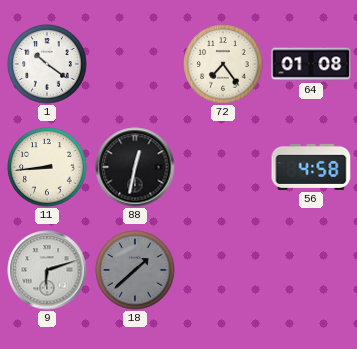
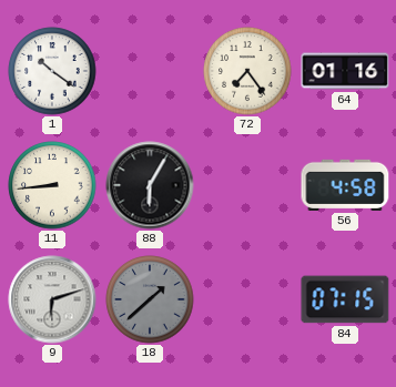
64: 01:08 -> 01:16
88: 12:32 -> 6:05
84: none -> 07:15
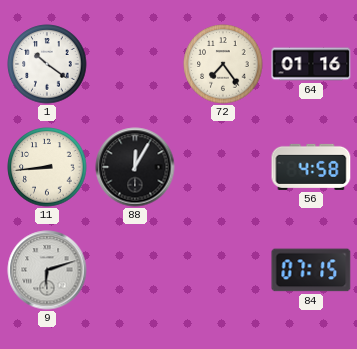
88: 6:05 -> 12:05
18: 1:38 -> none
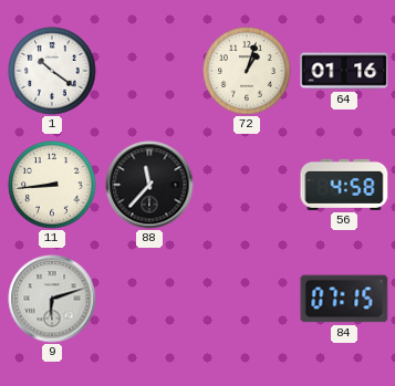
72: 7:24 -> 1:03
88: 12:05 -> 11:37
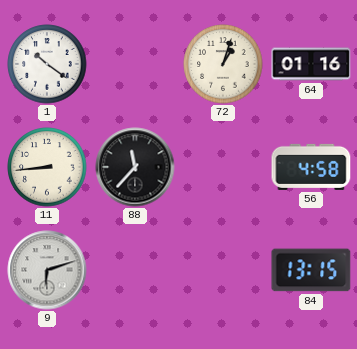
84: 07:15 -> 13:15
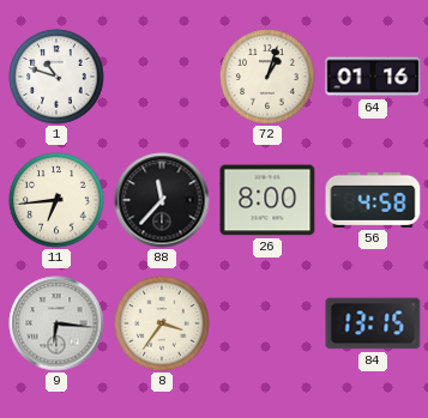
1: 10:21 -> 10:48
11: 8:44 -> 6:44
26: none -> 8:00
9: 6:12 -> 6:16
8: none -> 3:36
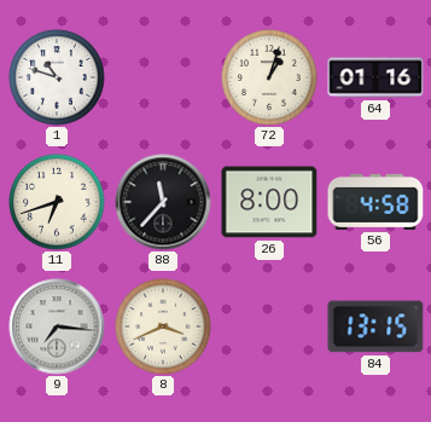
11: 6:44 -> 6:42
9: 6:16 -> 7:16
8: 3:36 -> 3:41
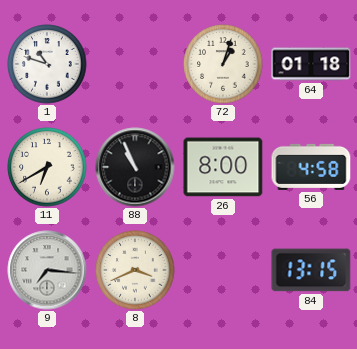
64: 01:16 -> 01:18
11: 6:42 -> 6:40
88: 11:37 -> 10:56
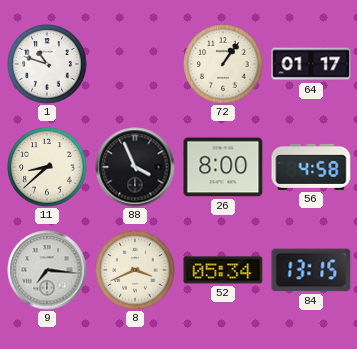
72: 1:03 -> 1:06
64: 01:18 -> 01:17
11: 6:40 -> 8:38
88: 10:56 -> 3:56
52: none -> 05:34
